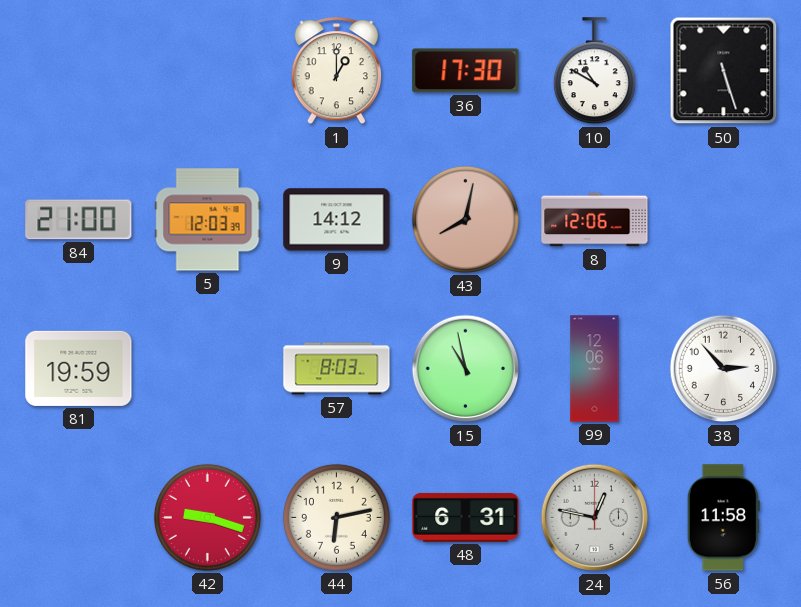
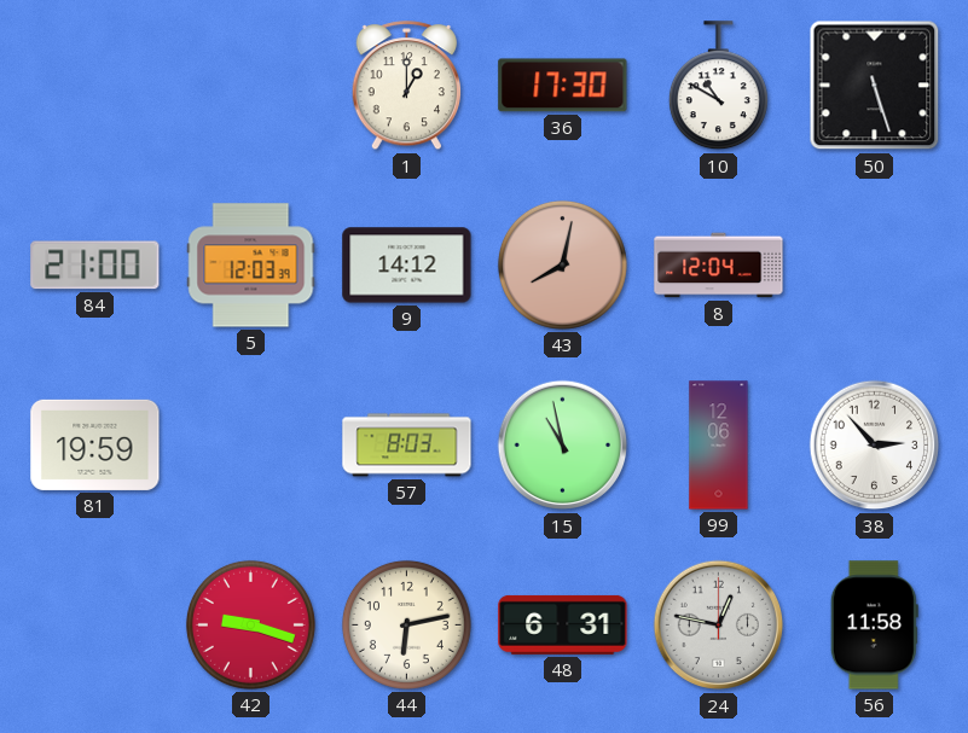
8: 12:06 -> 12:04
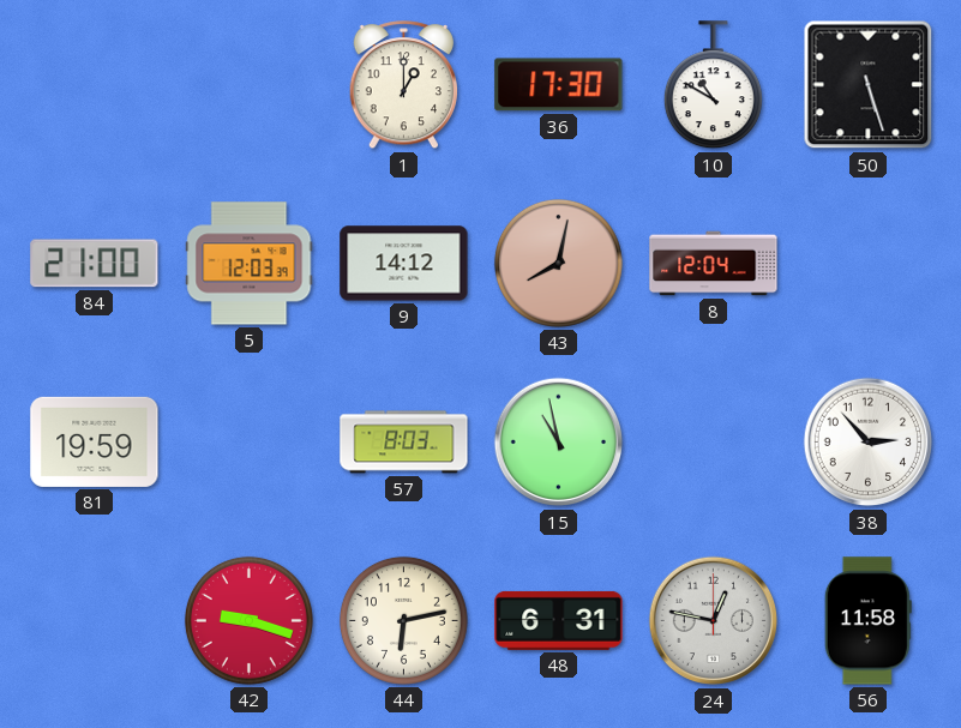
99: 12:06 -> none
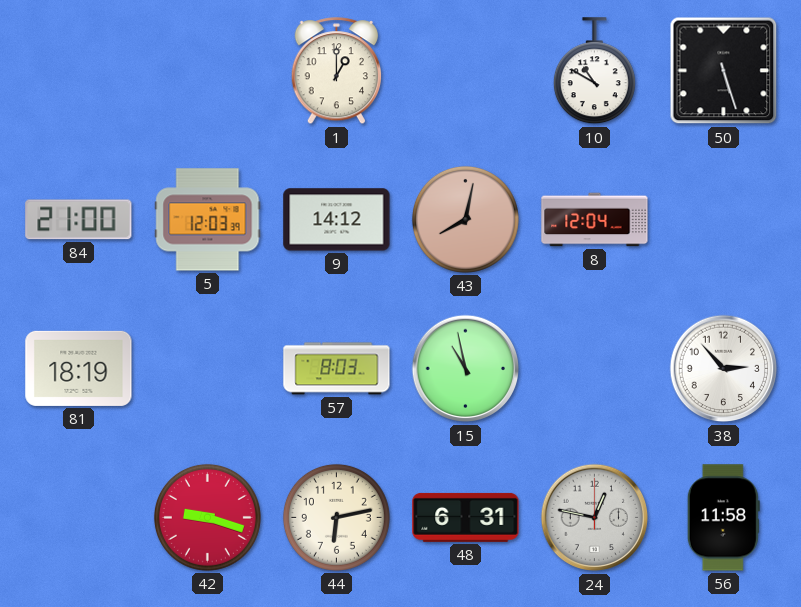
36: 17:30 -> none
81: 19:59 -> 18:19
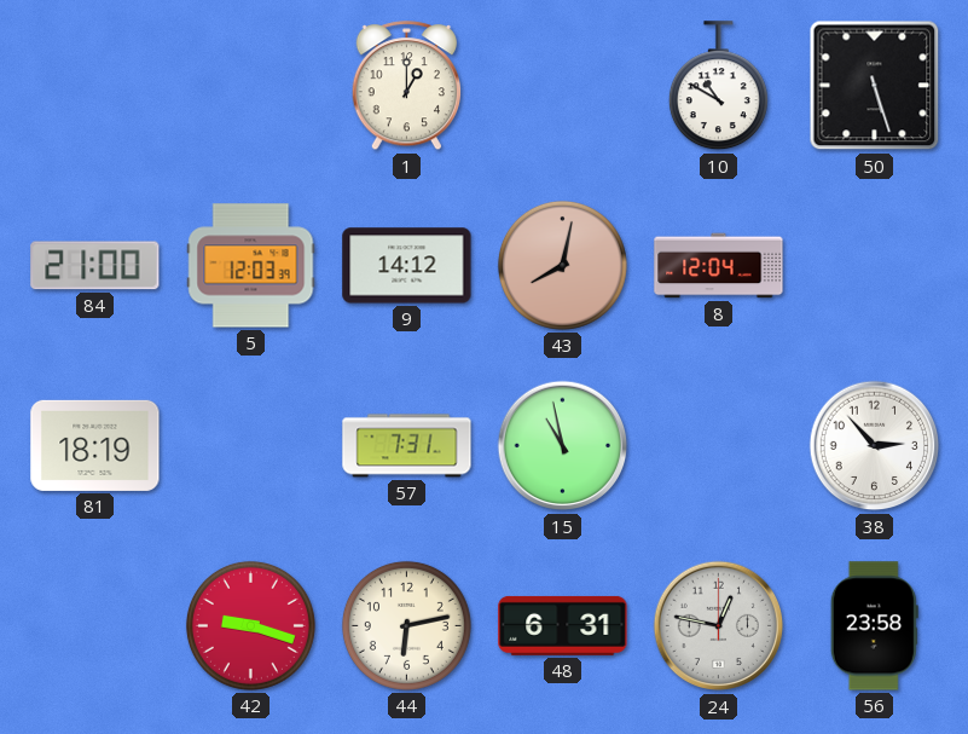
57: 8:03 -> 7:31
56: 11:58 -> 23:58
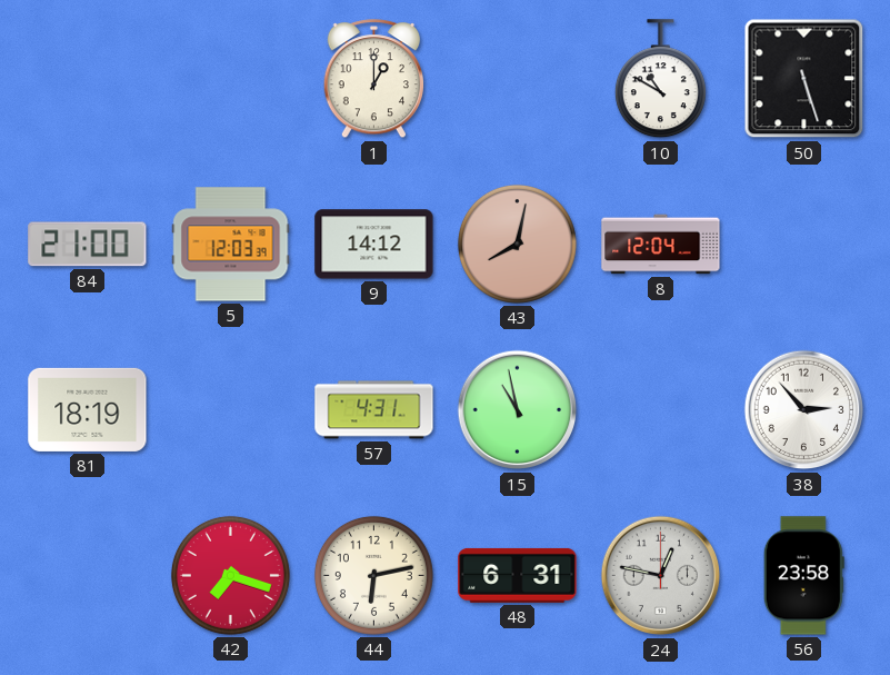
57: 7:31 -> 4:31
42: 9:18 -> 7:18
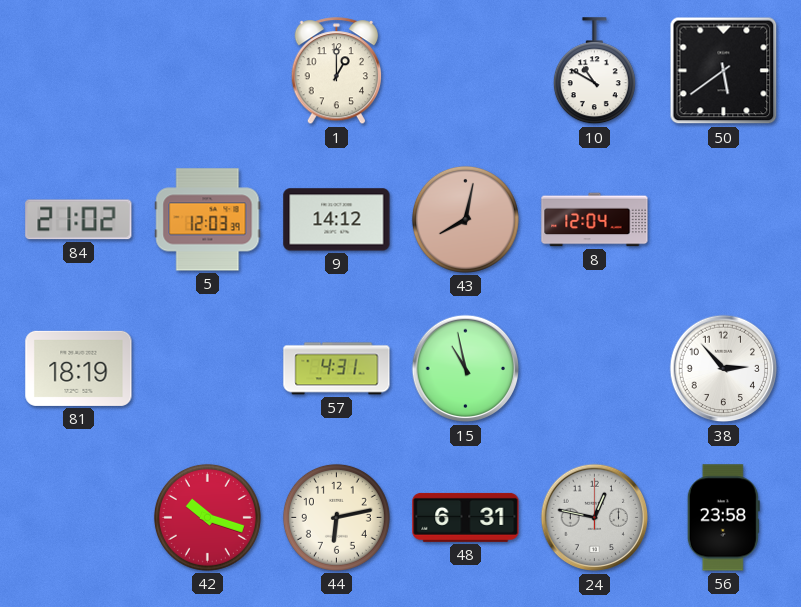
50: 5:27 -> 5:39
84: 21:00 -> 21:02
42: 7:18 -> 10:18
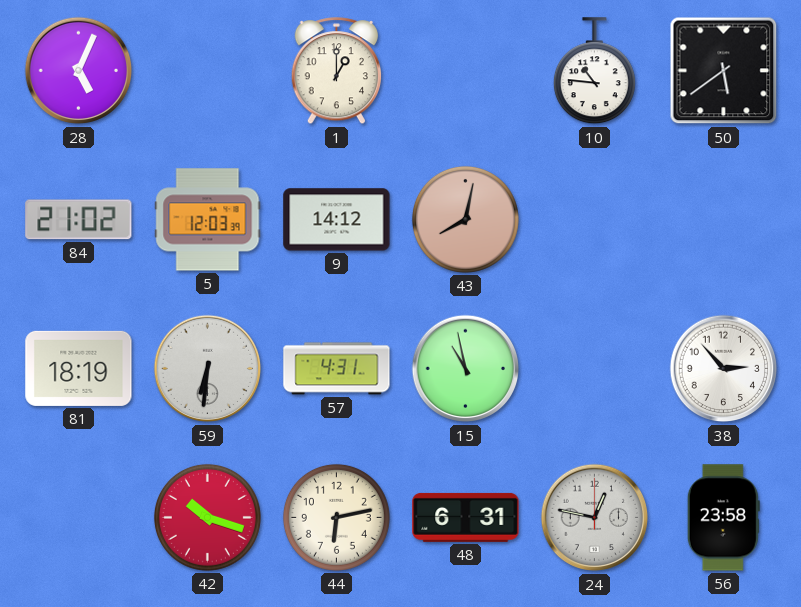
28: none -> 5:04
10: 10:50 -> 10:46
8: 12:04 -> none
59: none -> 6:31
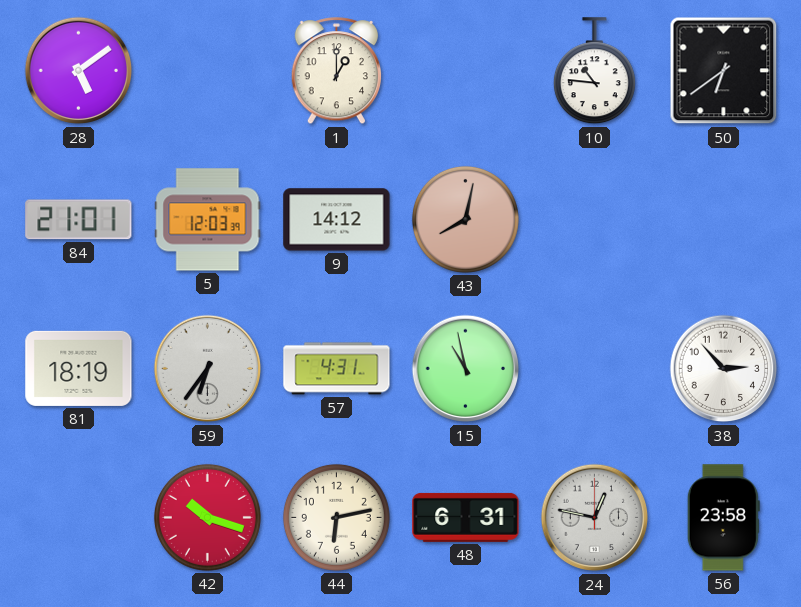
28: 5:04 -> 5:09
50: 5:39 -> 6:39
84: 21:02 -> 21:01
59: 6:31 -> 6:36
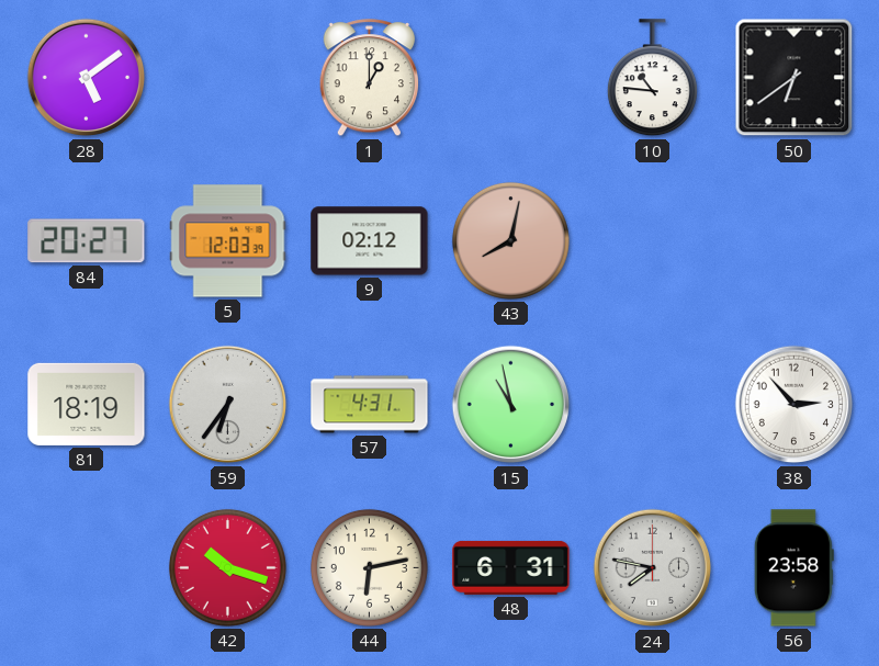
84: 21:01 -> 20:27
9: 14:12 -> 02:12
24: 12:47 -> 7:47
